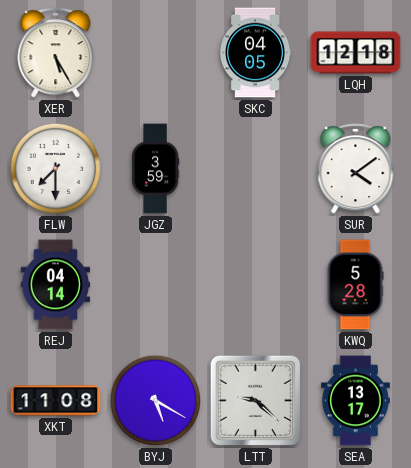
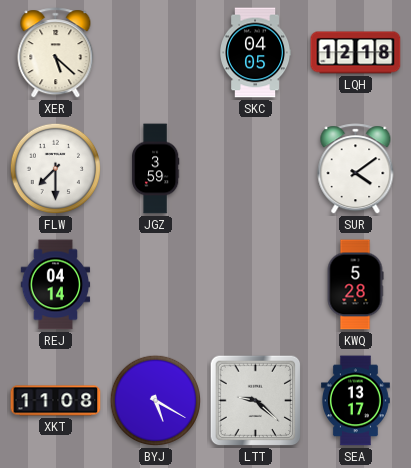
XER: 5:25 -> 5:22
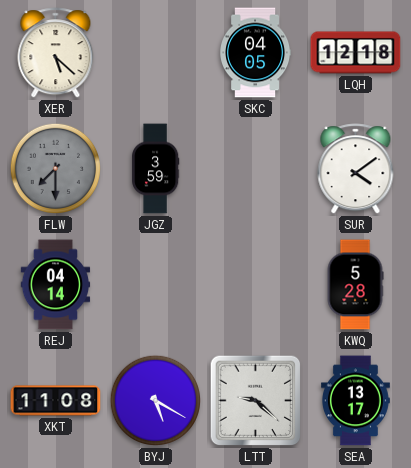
FLW dial: white -> grey
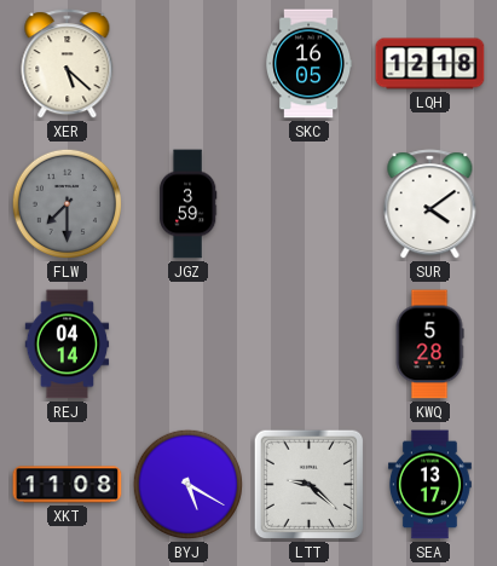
SKC: 04:05 -> 16:05
